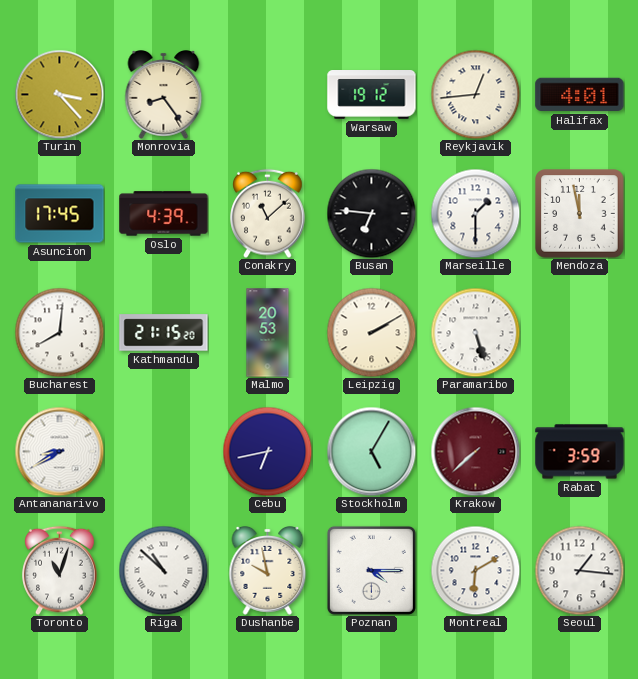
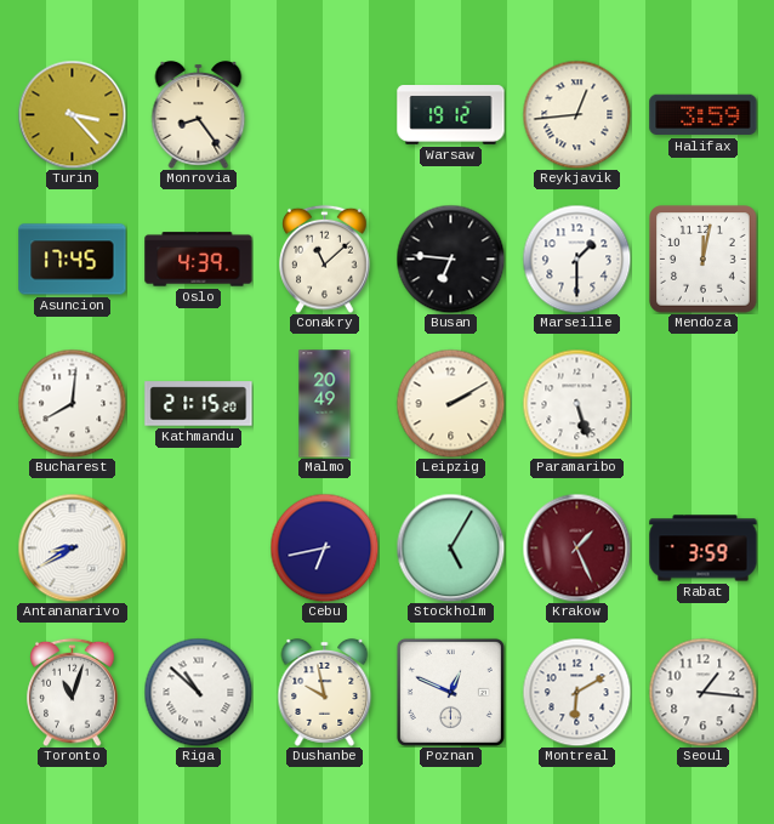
Halifax: 4:01 -> 3:59
Mendoza: 11:58 -> 12:02
Malmo: 20:53 -> 20:49
Krakow: 7:38 -> 1:26
Poznan: 4:15 -> 12:49
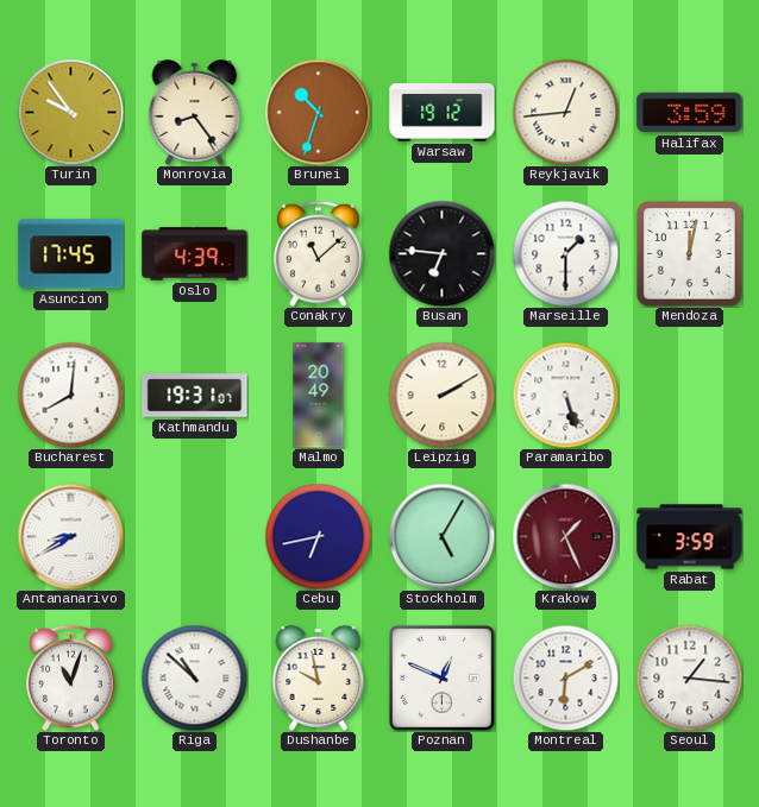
Turin: 3:23 -> 9:54
Brunei: none -> 10:33
Kathmandu: 21:15 -> 19:31
